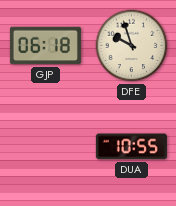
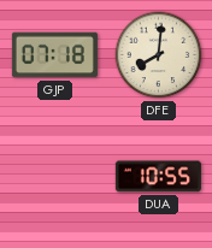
GJP: 06:18 -> 07:18
DFE: 9:57 -> 8:01
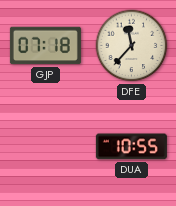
DFE: 8:01 -> 11:37
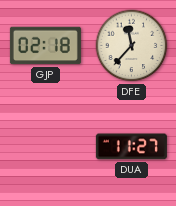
GJP: 07:18 -> 02:18
DUA: 10:55 -> 11:27
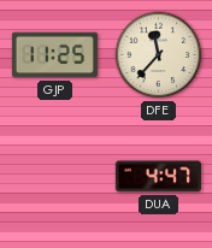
GJP: 02:18 -> 11:25
DUA: 11:27 -> 4:47
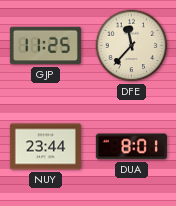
NUY: none -> 23:44
DUA: 4:47 -> 8:01
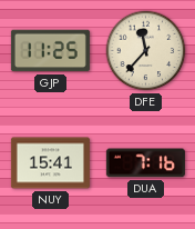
NUY: 23:44 -> 15:41
DUA: 8:01 -> 7:16
